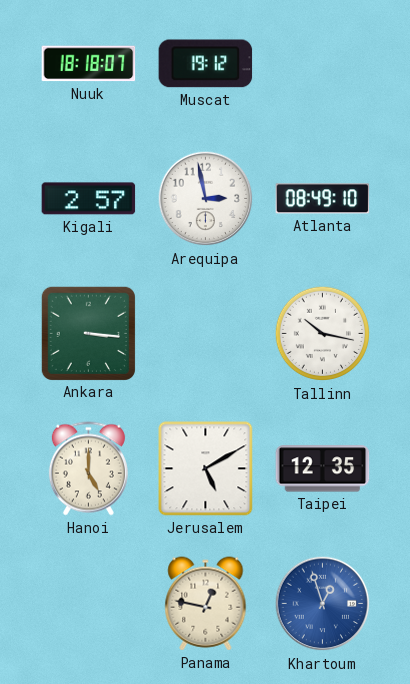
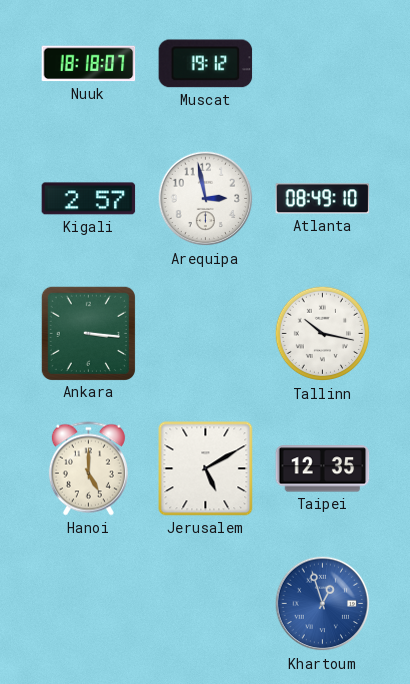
Panama: 12:47 -> none
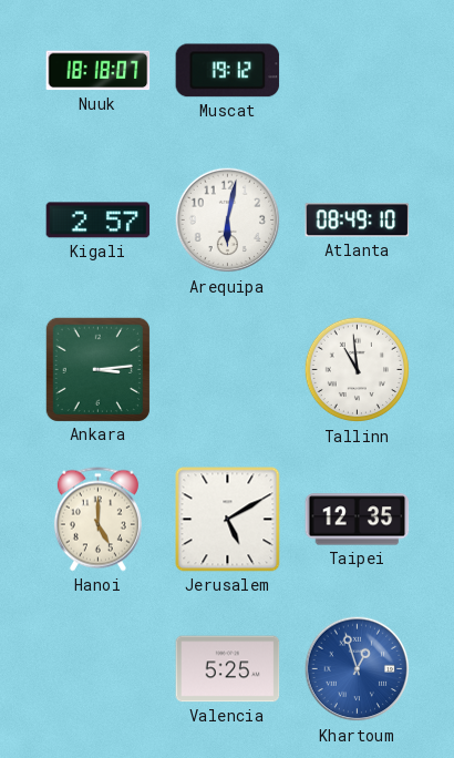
Arequipa: 2:58 -> 6:02
Ankara: 3:16 -> 3:14
Tallinn: 10:17 -> 10:59
Valencia: none -> 5:25
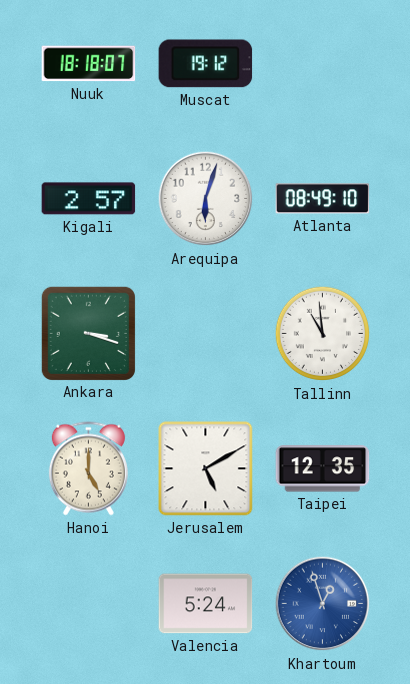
Arequipa: 6:02 -> 6:03
Ankara: 3:14 -> 3:18
Valencia: 5:25 -> 5:24
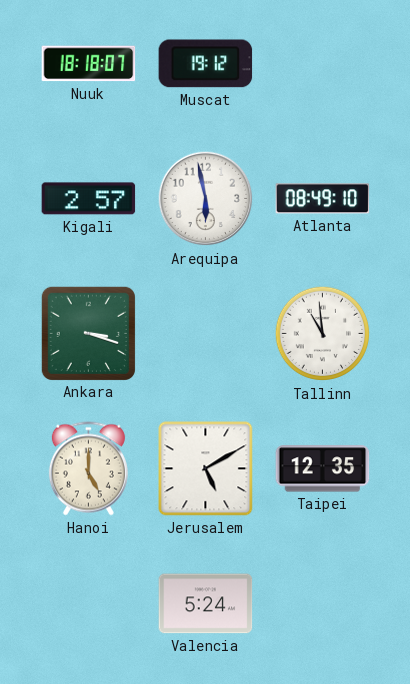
Arequipa: 6:03 -> 5:58
Khartoum: 12:57 -> none
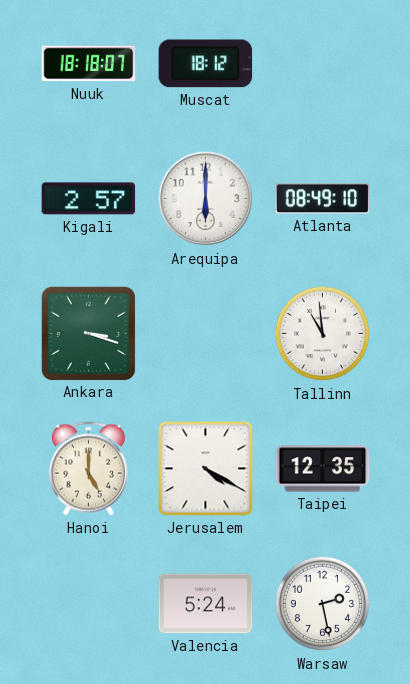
Muscat: 19:12 -> 18:12
Arequipa: 5:58 -> 6:00
Jerusalem: 5:10 -> 4:20
Warsaw: none -> 2:28
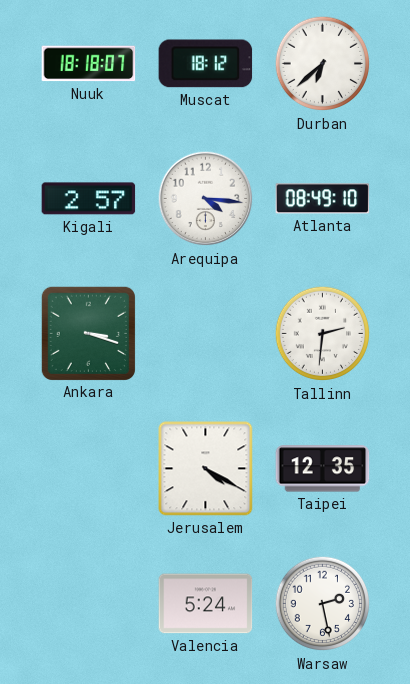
Durban: none -> 6:38
Arequipa: 6:00 -> 4:16
Tallinn: 10:59 -> 2:31
Hanoi: 5:00 -> none
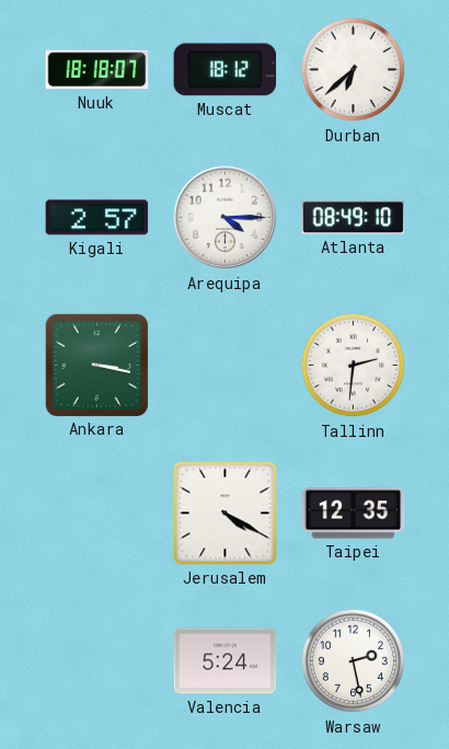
Arequipa: 4:16 -> 4:15
Ankara: 3:18 -> 3:17
